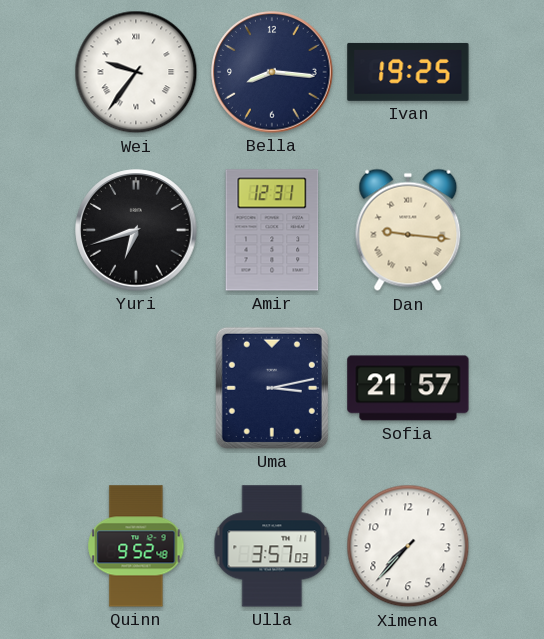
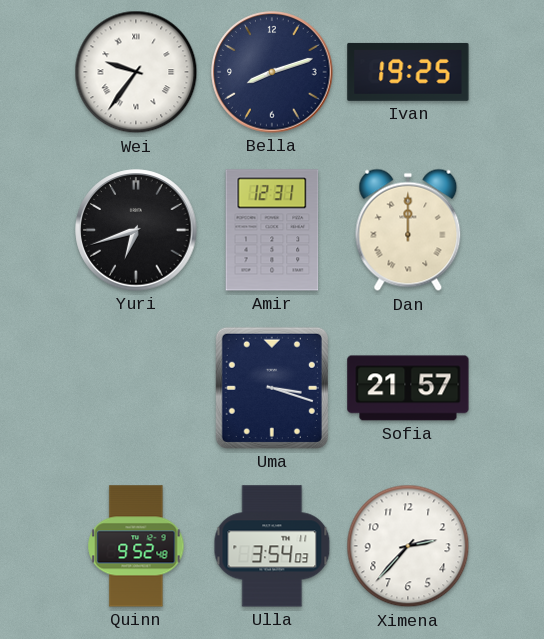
Bella: 8:16 -> 8:12
Dan: 9:16 -> 12:00
Uma: 3:13 -> 3:18
Ulla: 3:57 -> 3:54
Ximena: 7:37 -> 2:37
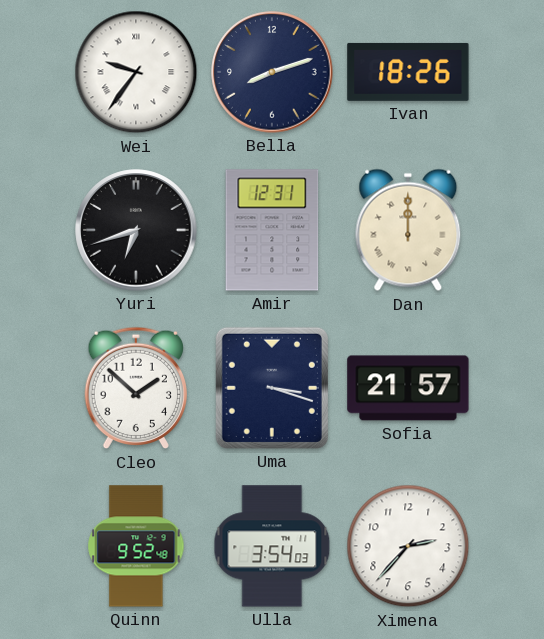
Ivan: 19:25 -> 18:26
Cleo: none -> 1:52
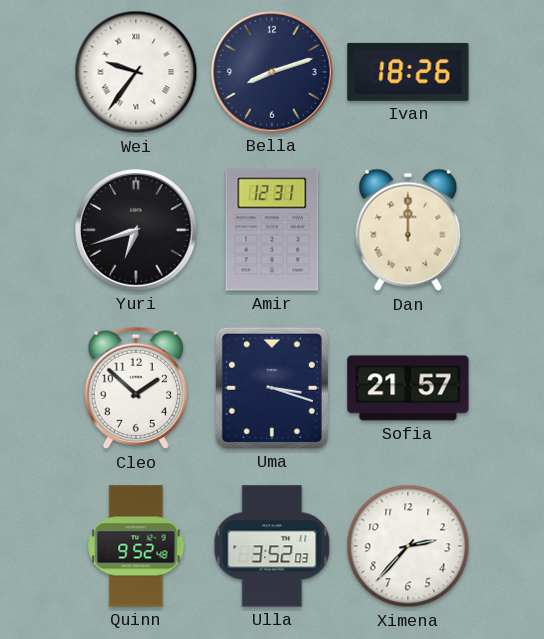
Ulla: 3:54 -> 3:52
